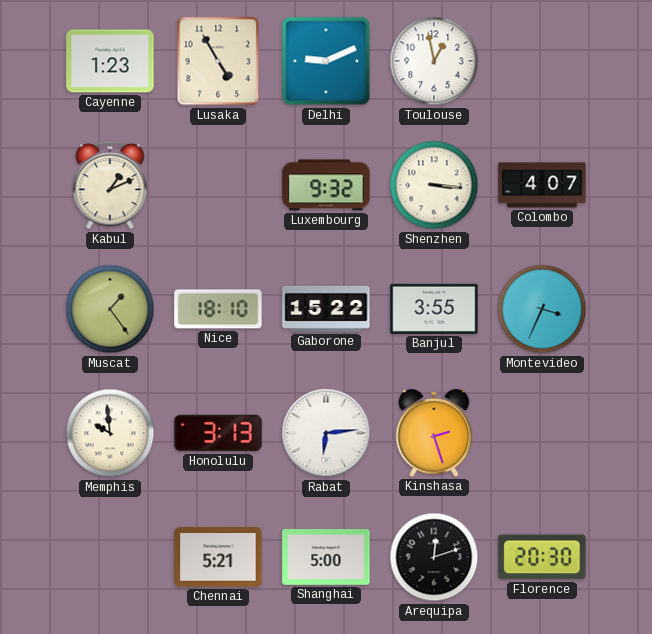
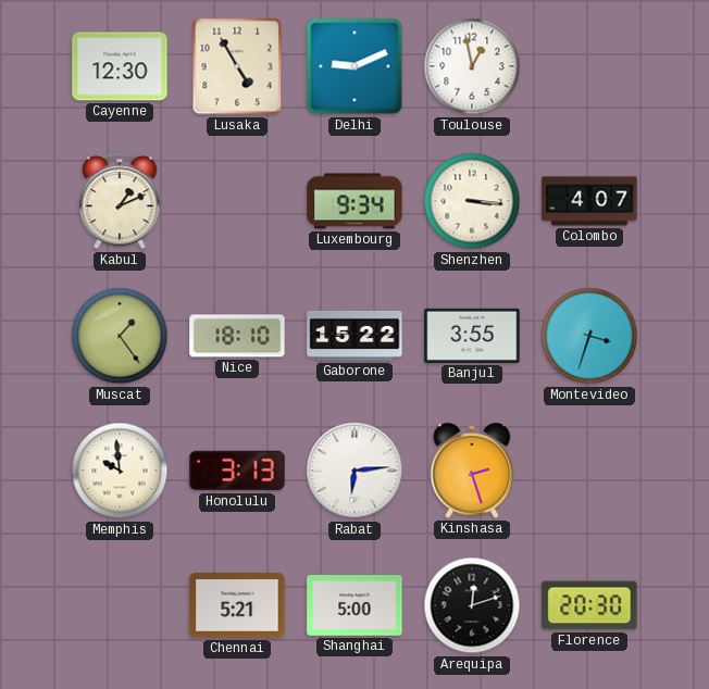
Cayenne: 1:23 -> 12:30
Luxembourg: 9:32 -> 9:34
Montevideo: 3:34 -> 3:33
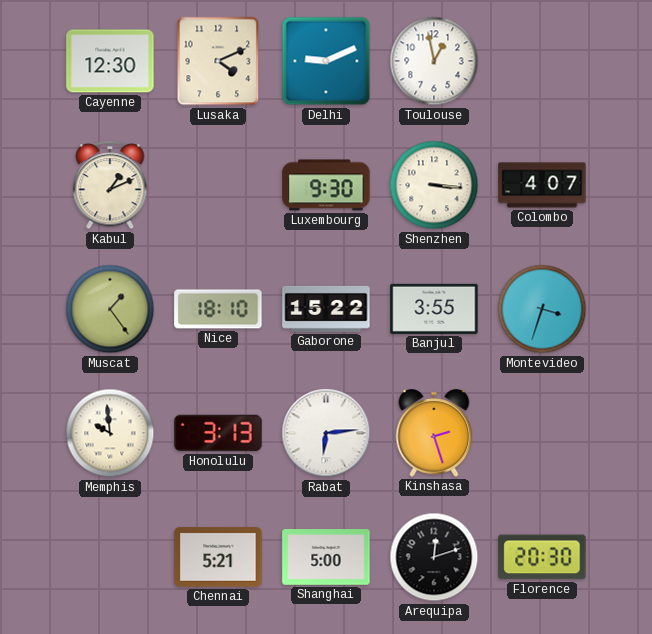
Lusaka: 4:55 -> 4:11
Luxembourg: 9:34 -> 9:30
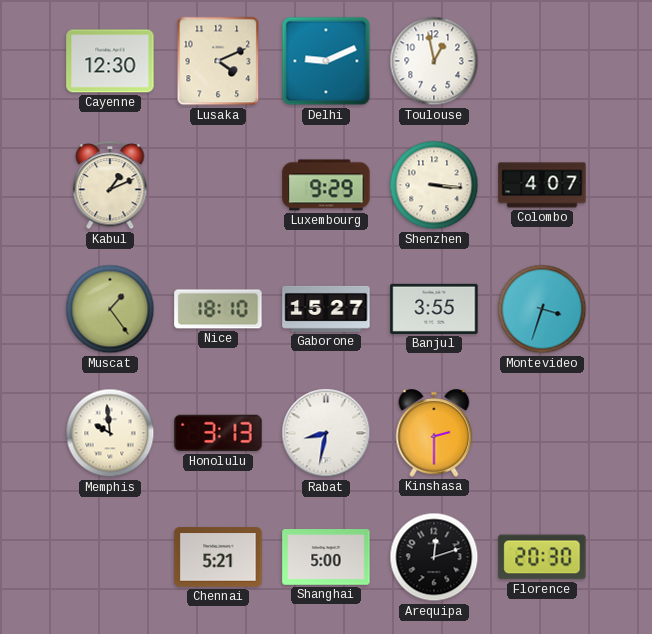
Luxembourg: 9:30 -> 9:29
Gaborone: 15:22 -> 15:27
Rabat: 6:14 -> 8:32
Kinshasa: 2:27 -> 2:30
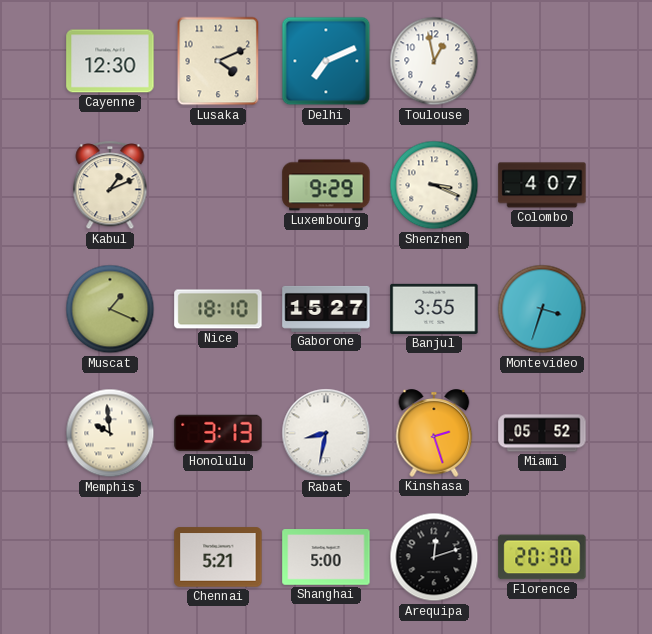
Delhi: 9:11 -> 7:11
Shenzhen: 3:16 -> 3:19
Muscat: 1:24 -> 1:19
Kinshasa: 2:30 -> 2:27
Miami: none -> 05:52
